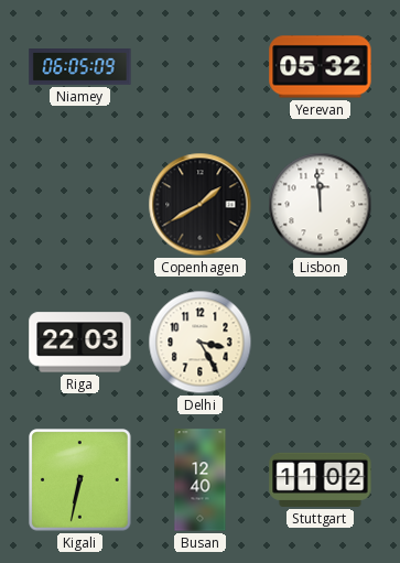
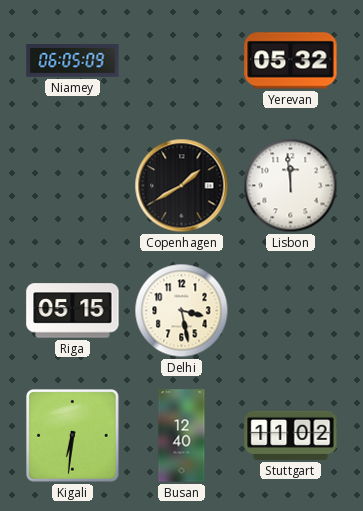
Riga: 22:03 -> 05:15
Delhi: 3:25 -> 3:28
Kigali: 6:32 -> 6:31
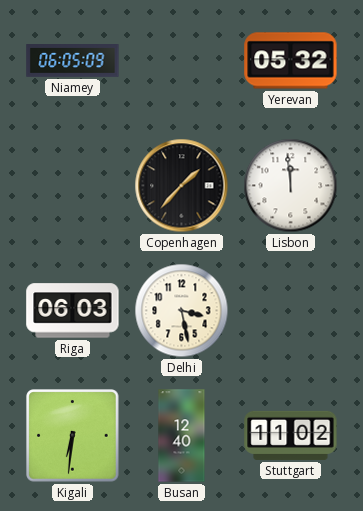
Copenhagen: 1:40 -> 1:37
Riga: 05:15 -> 06:03
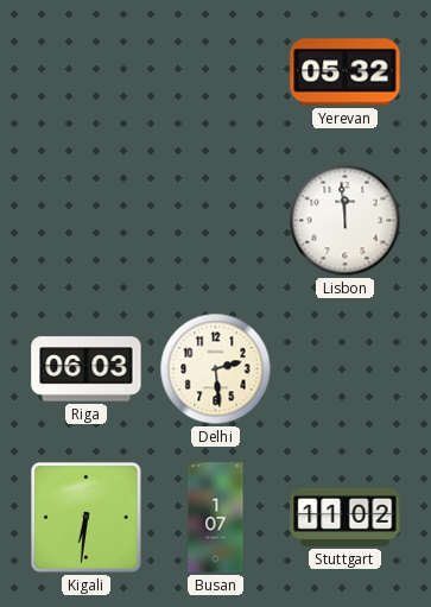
Niamey: 06:05 -> none
Copenhagen: 1:37 -> none
Delhi: 3:28 -> 2:29
Busan: 12:40 -> 1:07
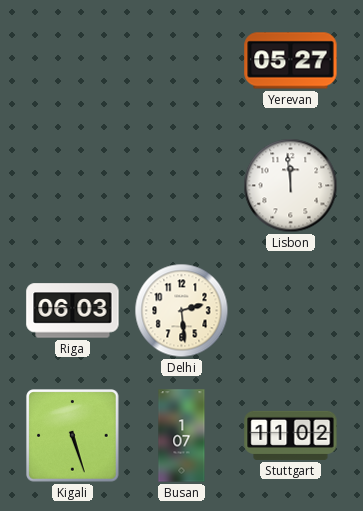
Yerevan: 05:32 -> 05:27
Kigali: 6:31 -> 5:27
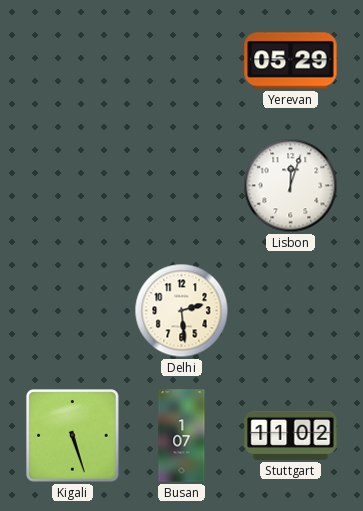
Yerevan: 05:27 -> 05:29
Lisbon: 11:59 -> 12:03
Riga: 06:03 -> none
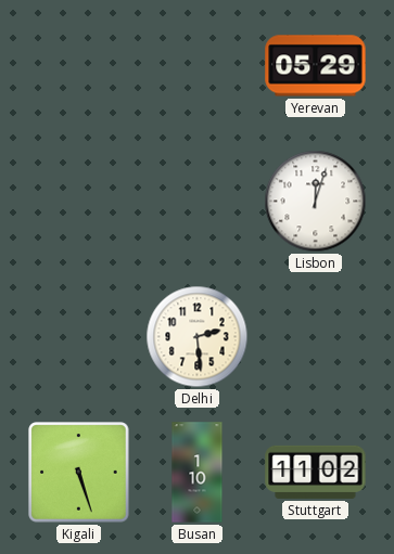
Busan: 1:07 -> 1:10
